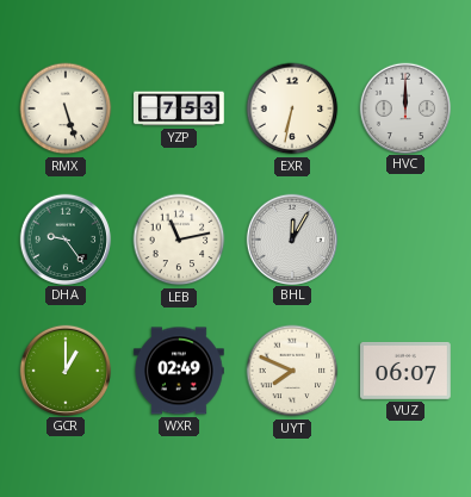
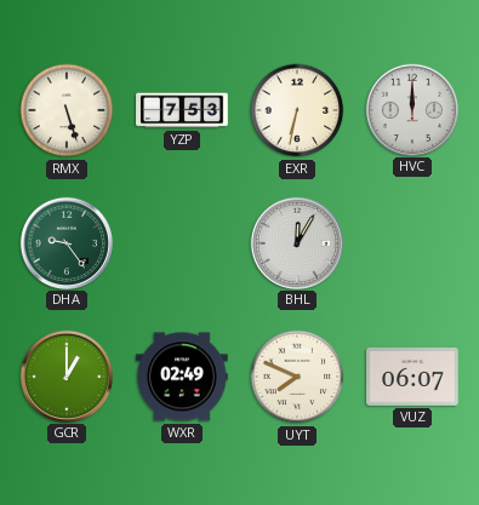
LEB: 11:13 -> none
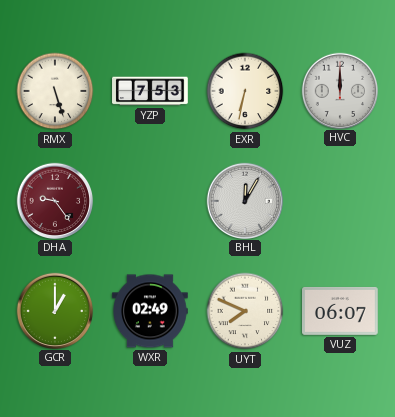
DHA dial: green -> burgundy
